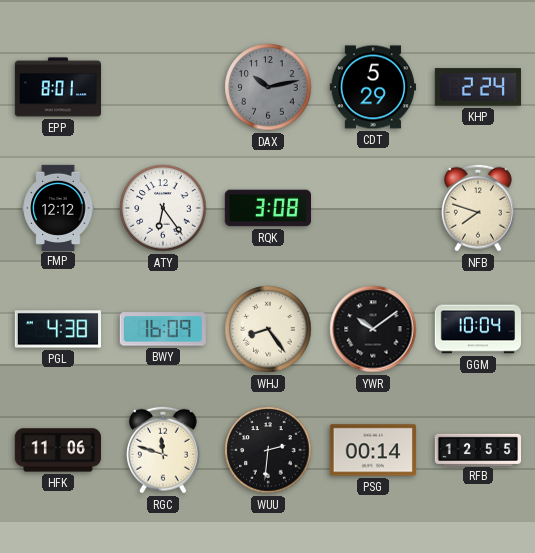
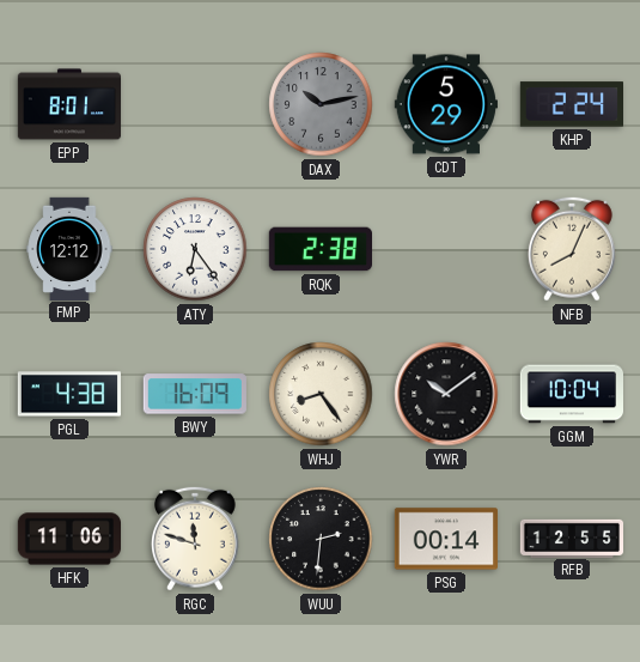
RQK: 3:08 -> 2:38
NFB: 7:48 -> 8:04
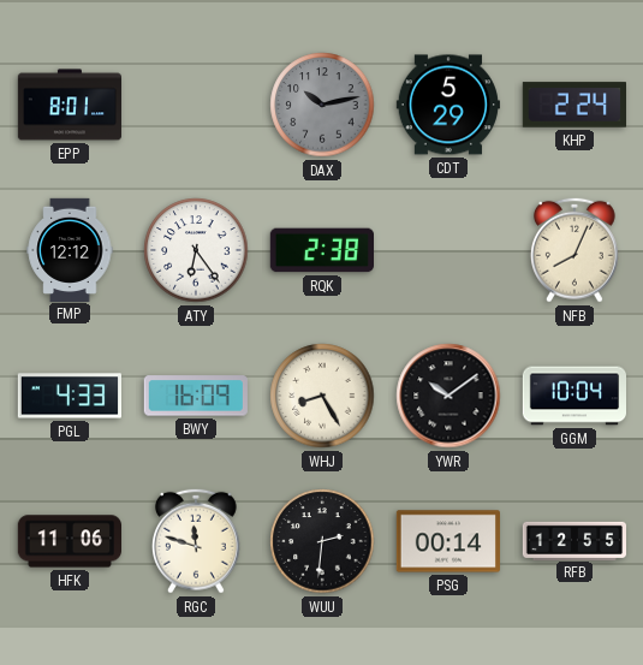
PGL: 4:38 -> 4:33
WHJ: 8:24 -> 8:25
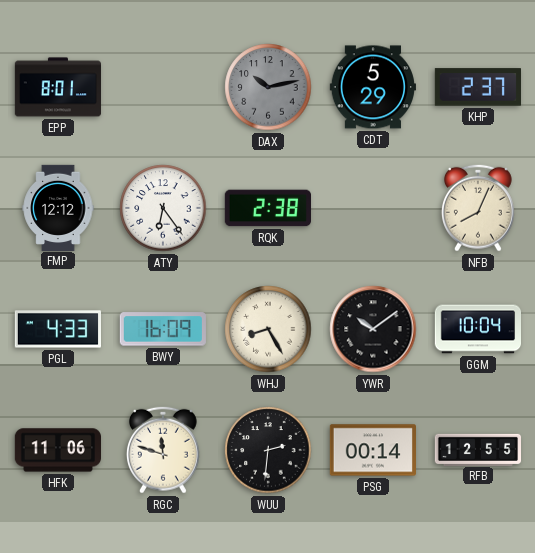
KHP: 2:24 -> 2:37
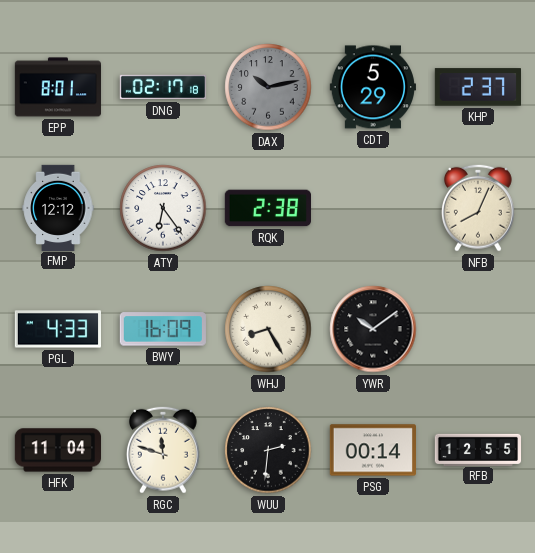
DNG: none -> 02:17
GGM: 10:04 -> none
HFK: 11:06 -> 11:04
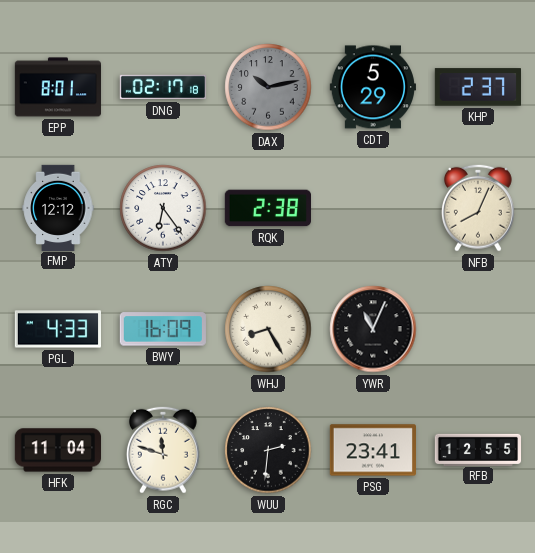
YWR: 10:09 -> 11:04
PSG: 00:14 -> 23:41
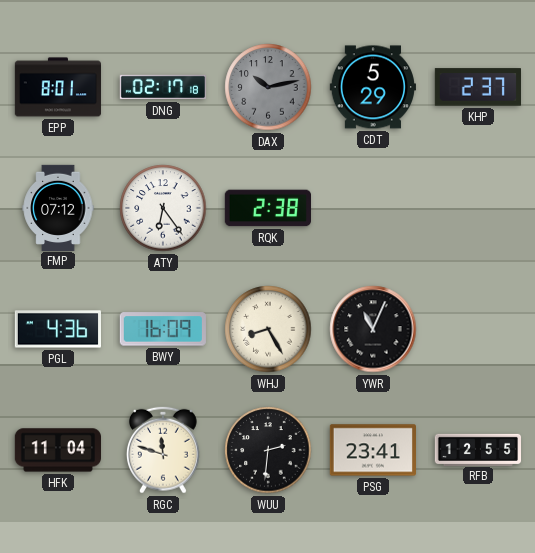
FMP: 12:12 -> 07:12
NFB: 8:04 -> none
PGL: 4:33 -> 4:36
